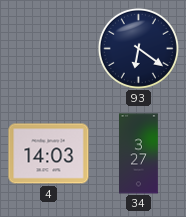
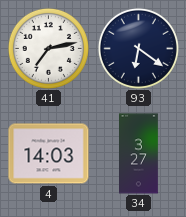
41: none -> 7:13
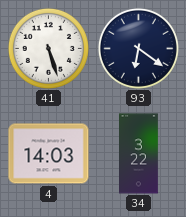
41: 7:13 -> 5:27
34: 3:27 -> 3:22
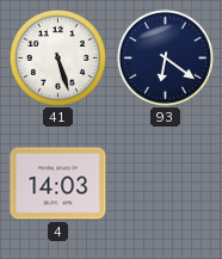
34: 3:22 -> none
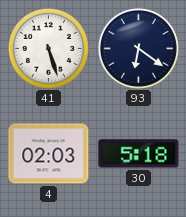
4: 14:03 -> 02:03
30: none -> 5:18
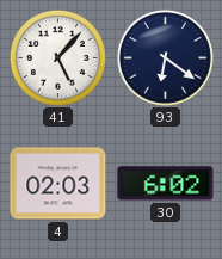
41: 5:27 -> 5:07
30: 5:18 -> 6:02
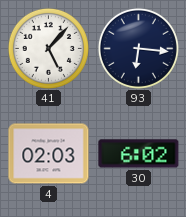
93: 6:21 -> 6:16
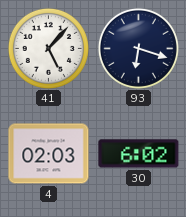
93: 6:16 -> 6:18
